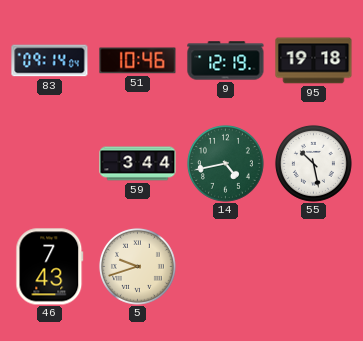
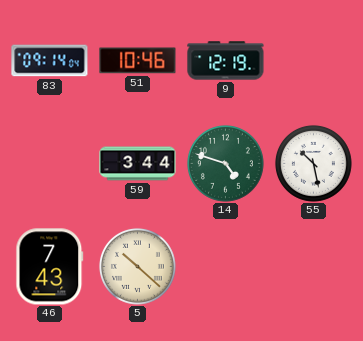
95: 19:18 -> none
14: 4:43 -> 4:48
5: 9:42 -> 10:22
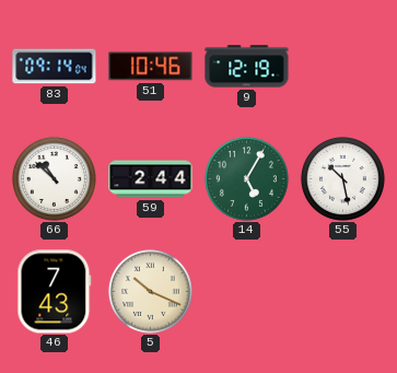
66: none -> 10:52
59: 3:44 -> 2:44
14: 4:48 -> 5:05
5: 10:22 -> 10:19
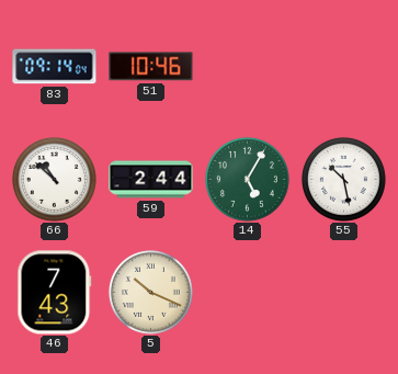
9: 12:19 -> none
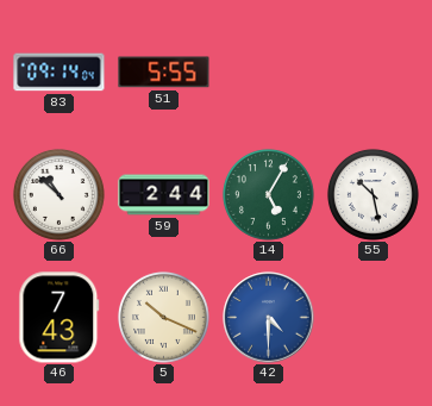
51: 10:46 -> 5:55
42: none -> 4:30
